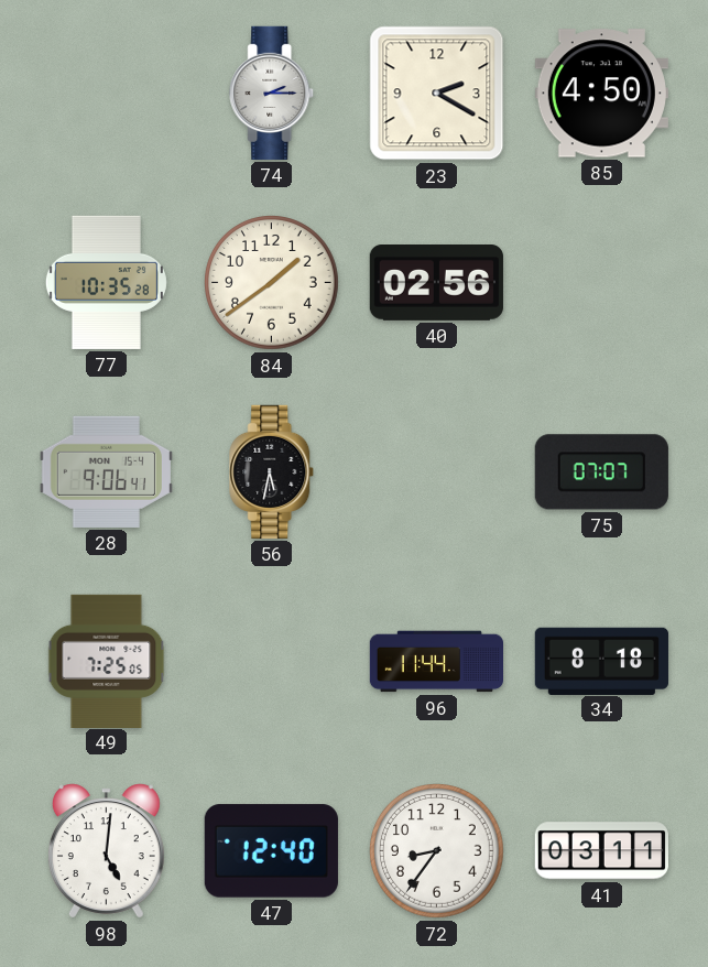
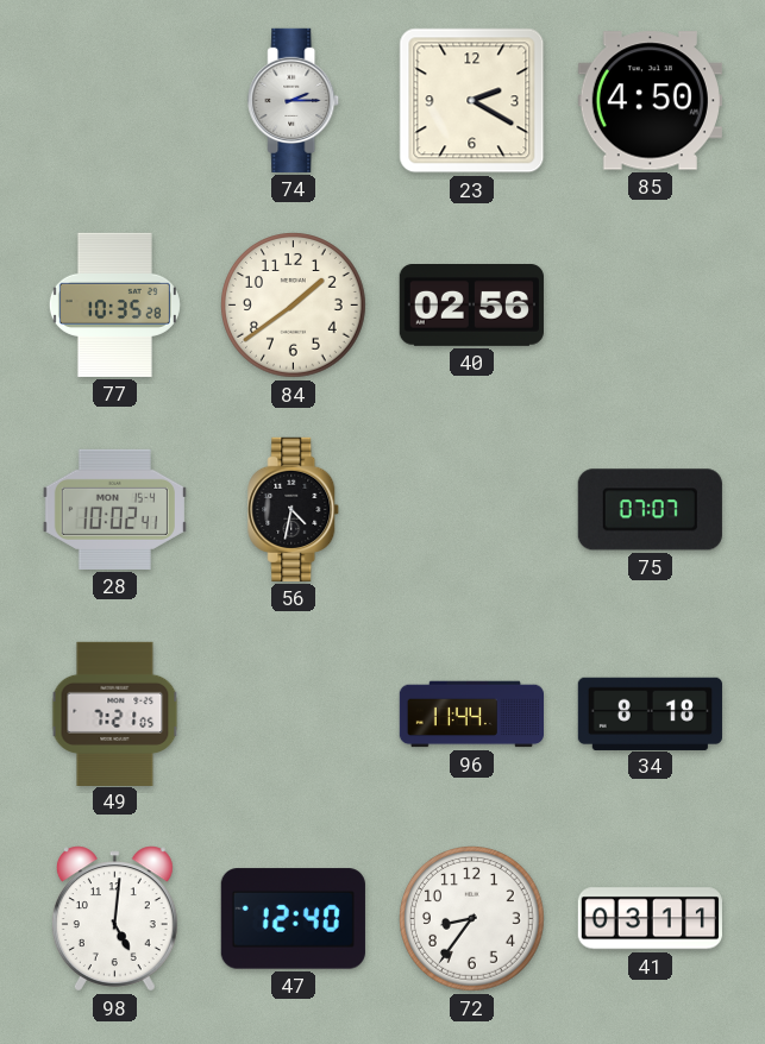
28: 9:06 -> 10:02
56: 5:32 -> 4:32
49: 7:25 -> 7:21
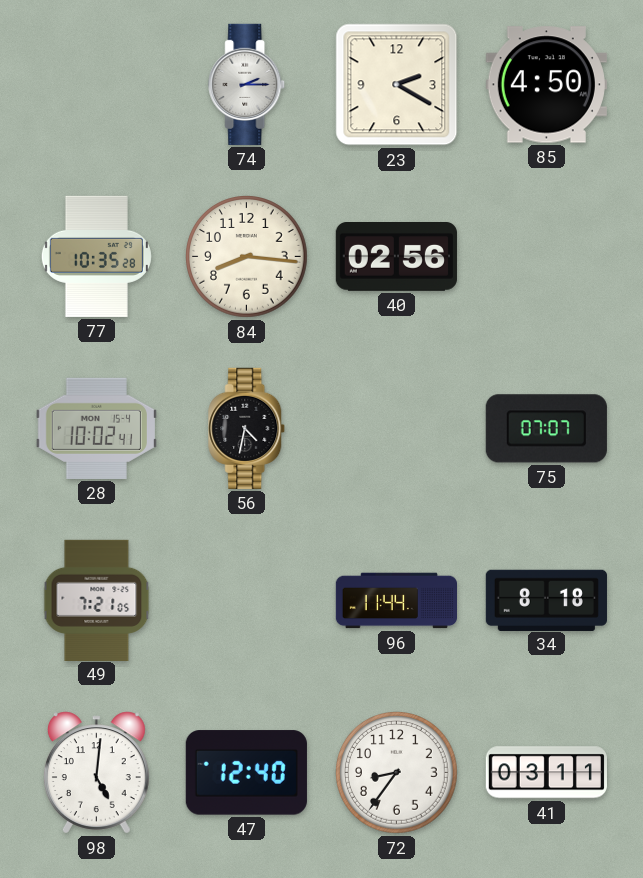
84: 1:39 -> 8:16
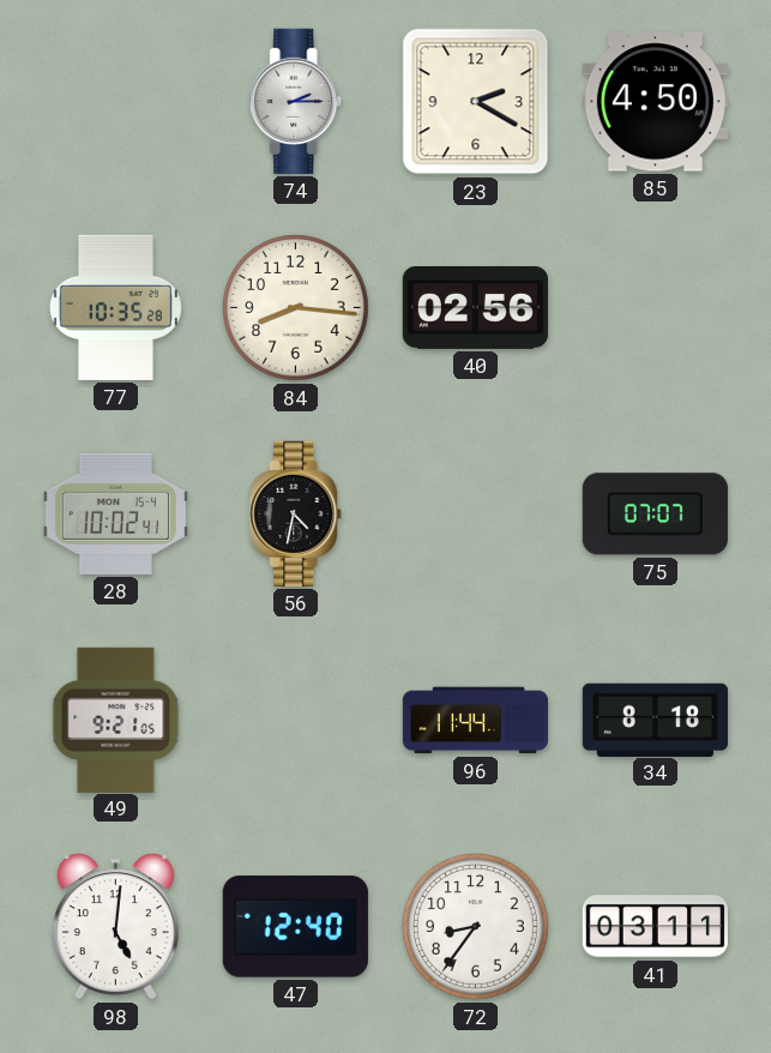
49: 7:21 -> 9:21
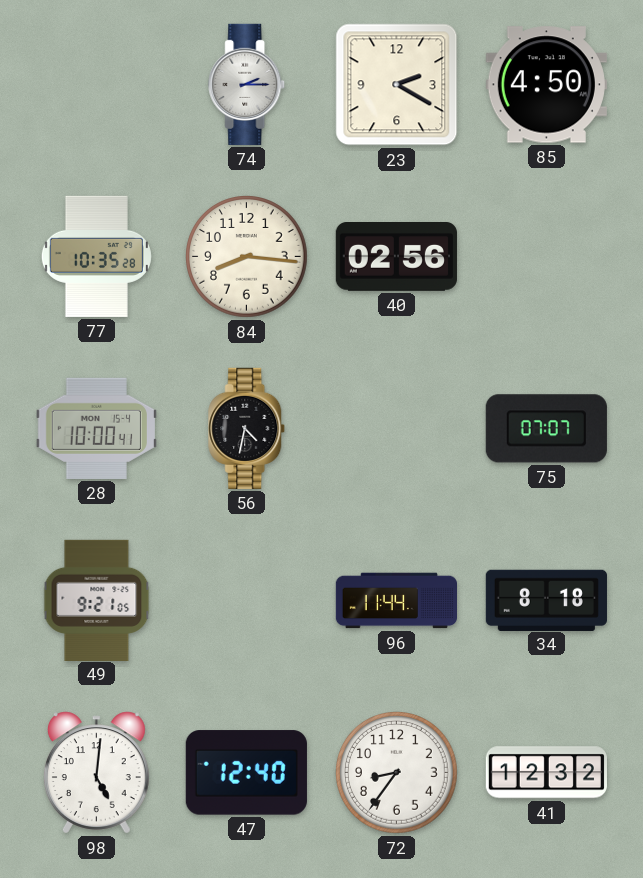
28: 10:02 -> 10:00
41: 03:11 -> 12:32
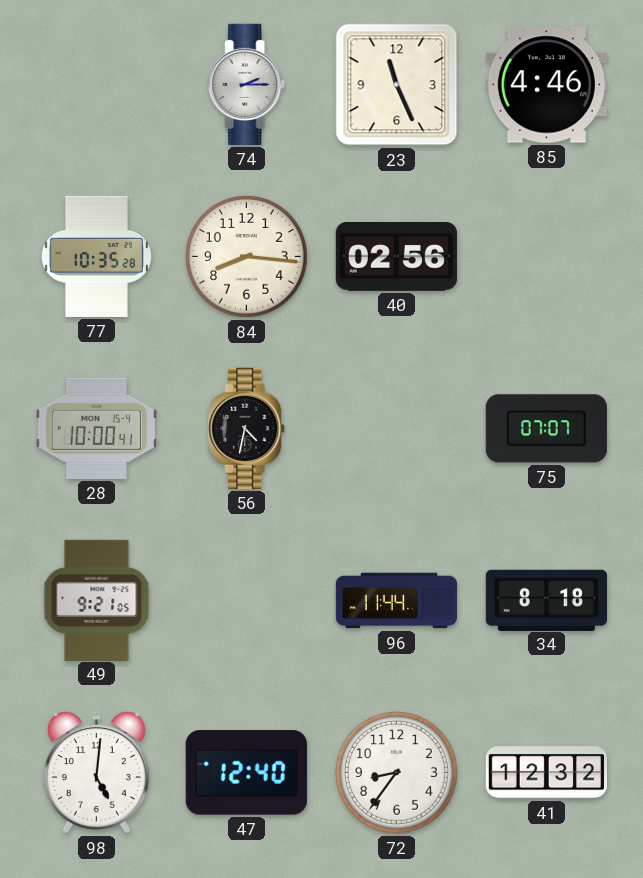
23: 2:20 -> 11:26
85: 4:50 -> 4:46
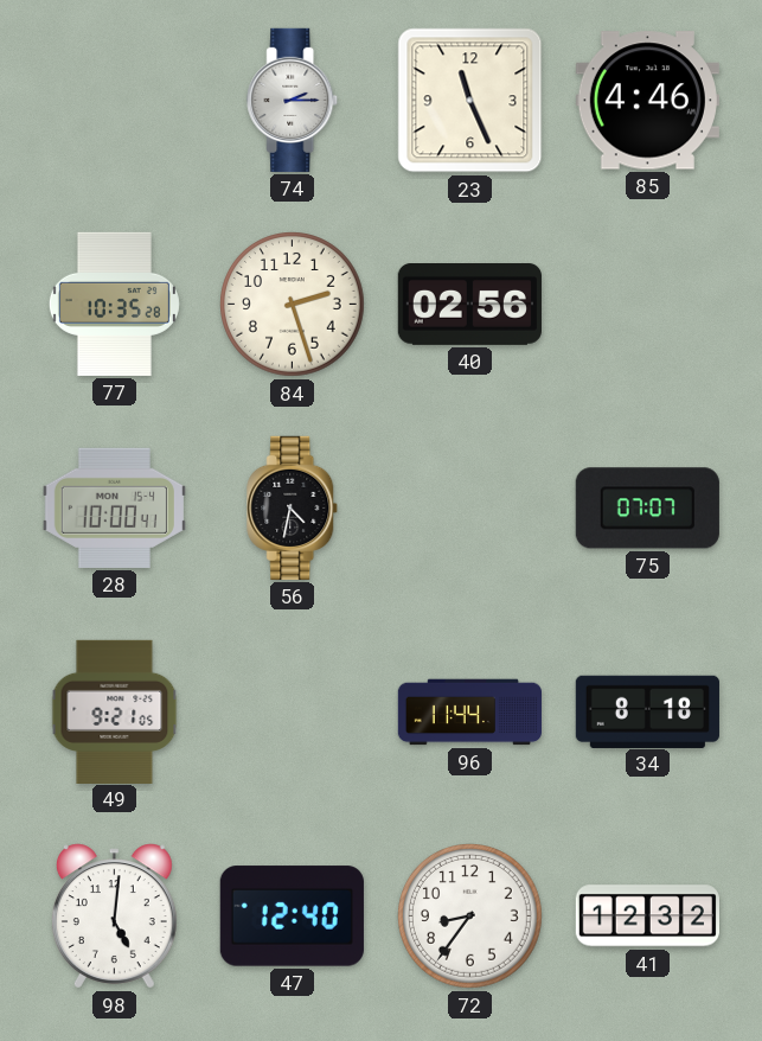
84: 8:16 -> 2:27
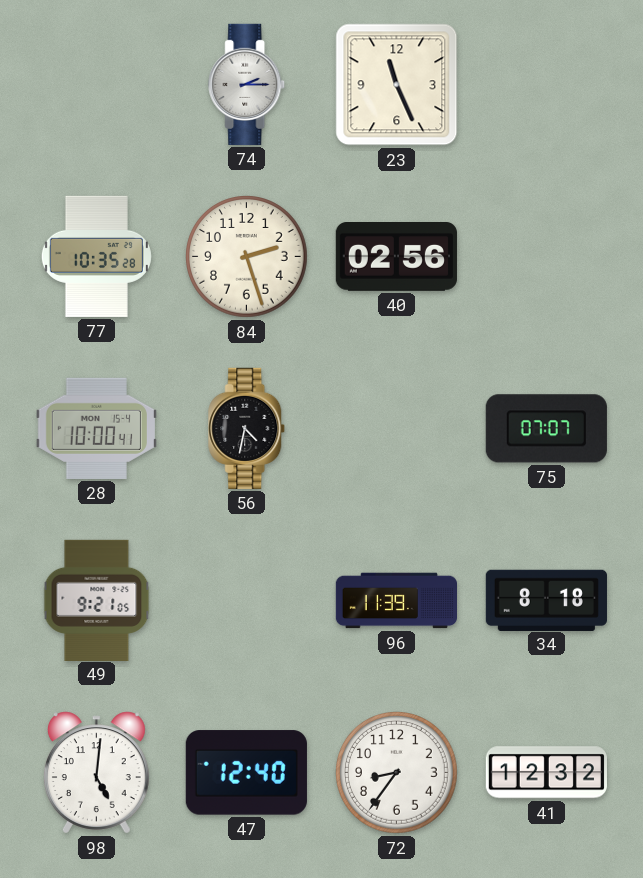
85: 4:46 -> none
96: 11:44 -> 11:39
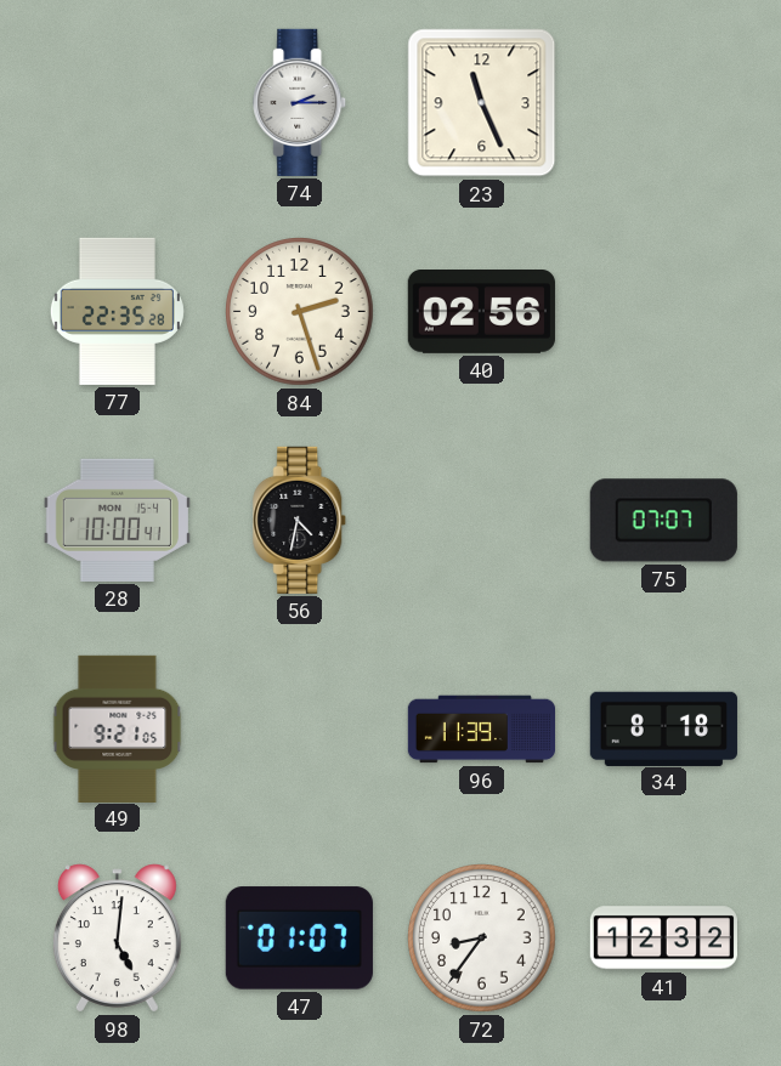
77: 10:35 -> 22:35
47: 12:40 -> 01:07
